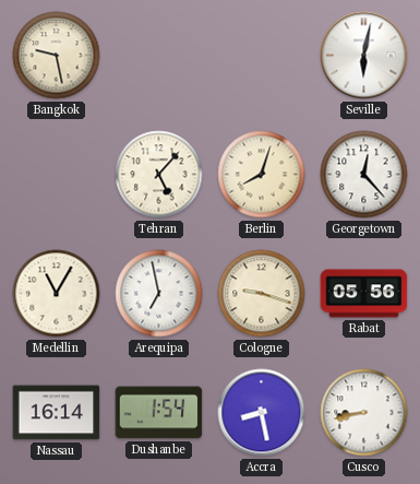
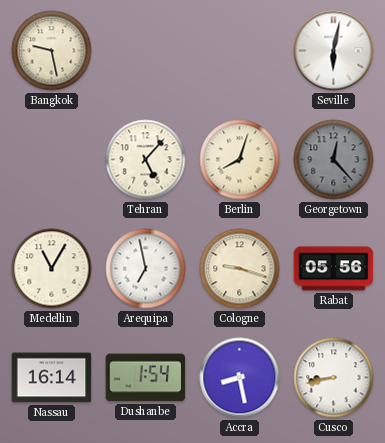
Georgetown dial: white -> grey
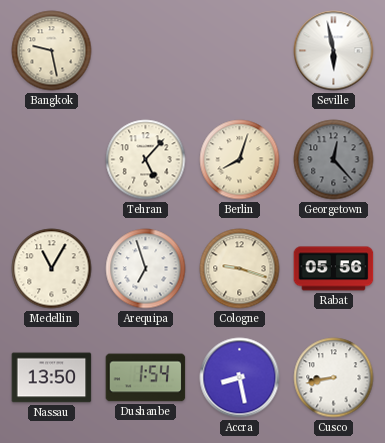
Seville: 6:02 -> 5:58
Arequipa: 6:58 -> 6:57
Nassau: 16:14 -> 13:50
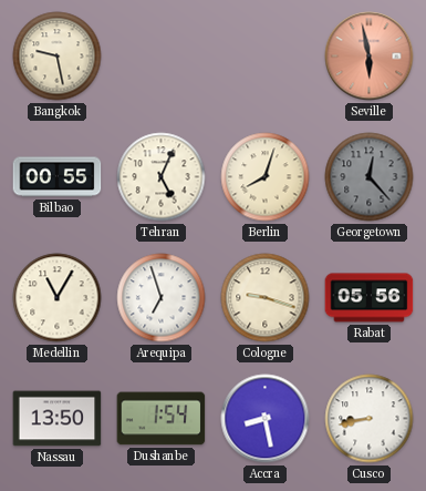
Seville dial: white -> salmon
Bilbao: none -> 00:55
Tehran: 5:07 -> 5:04
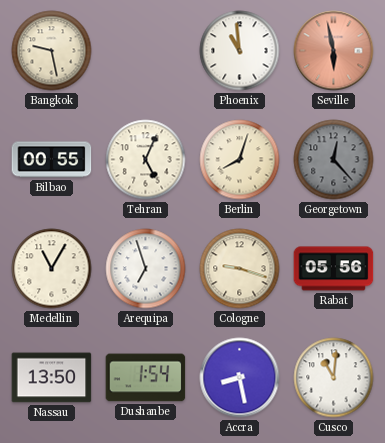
Phoenix: none -> 10:59
Cusco: 8:43 -> 11:01
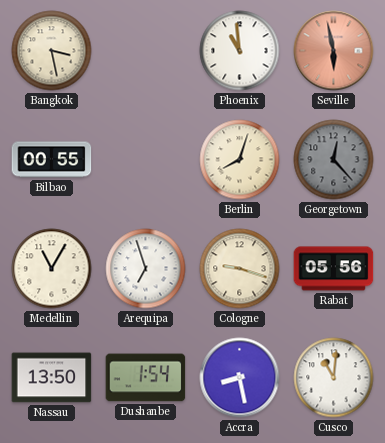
Bangkok: 9:28 -> 3:28
Tehran: 5:04 -> none
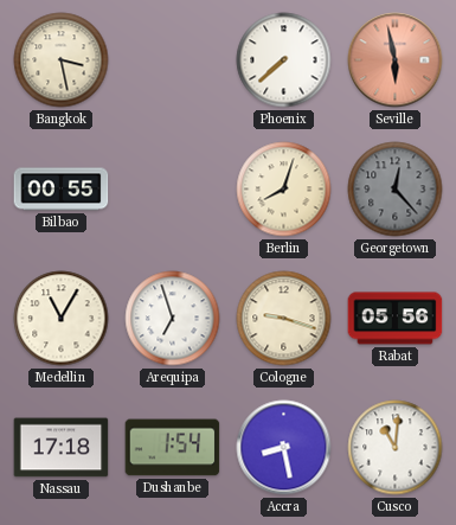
Phoenix: 10:59 -> 7:38
Nassau: 13:50 -> 17:18
